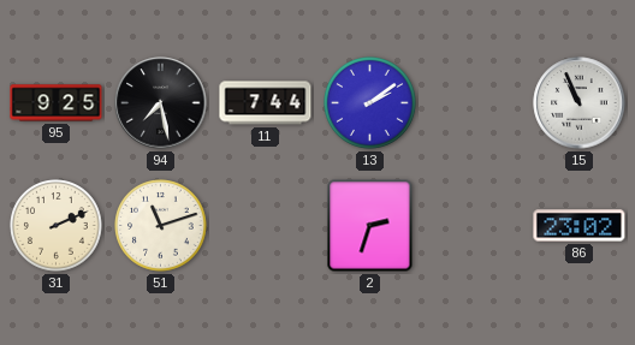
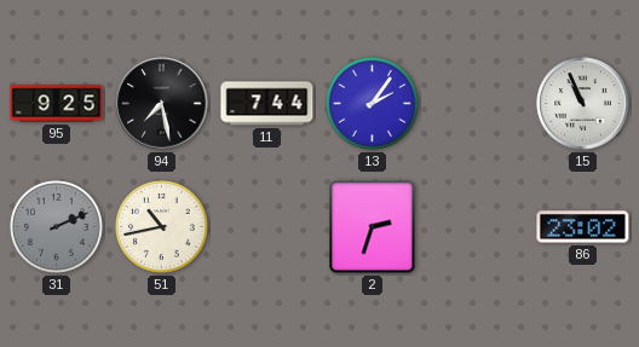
13: 2:09 -> 2:06
31 dial: cream -> grey
51: 11:12 -> 10:43
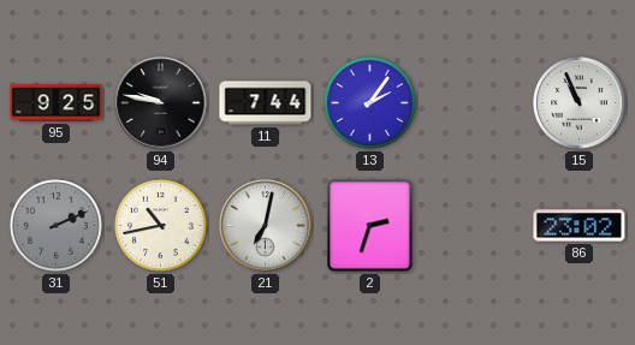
94: 7:28 -> 9:47
21: none -> 7:02
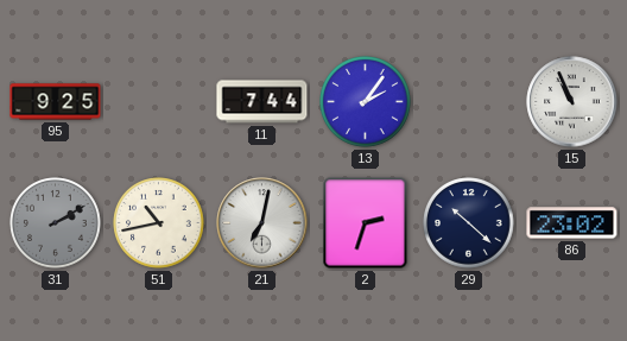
94: 9:47 -> none
31: 2:11 -> 2:10
29: none -> 10:22
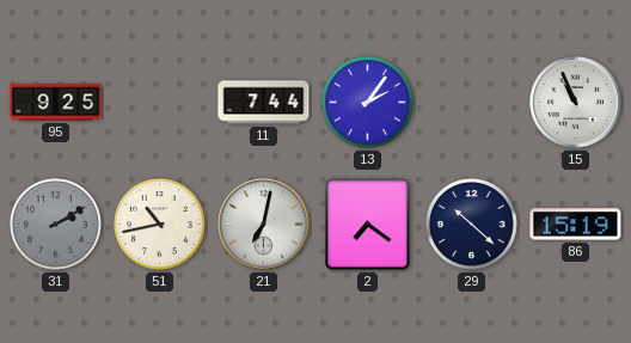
2: 2:33 -> 7:21
86: 23:02 -> 15:19
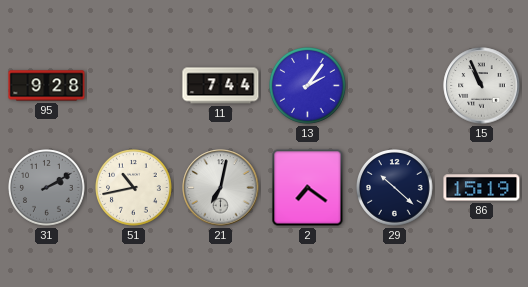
95: 9:25 -> 9:28
